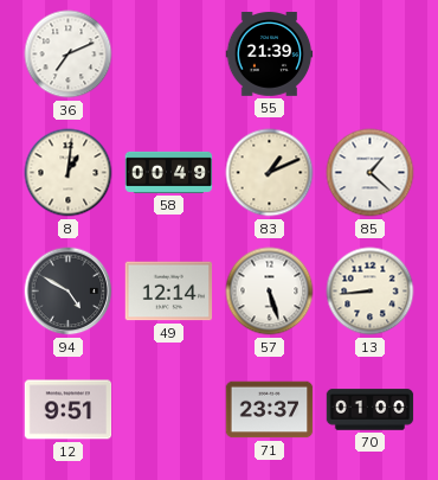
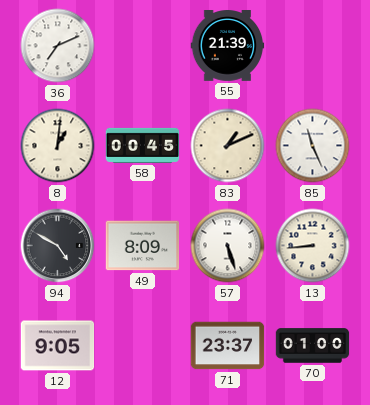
58: 00:49 -> 00:45
85: 1:22 -> 11:26
49: 12:14 -> 8:09
12: 9:51 -> 9:05
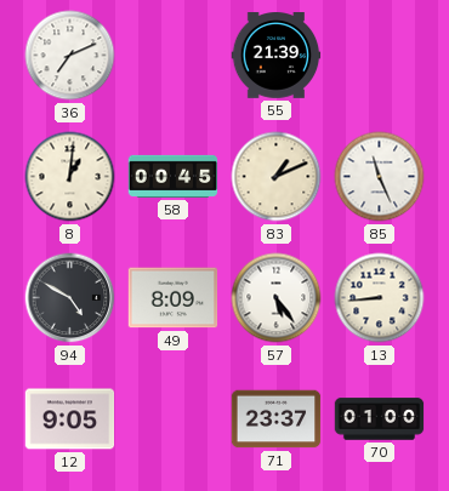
57: 5:27 -> 5:24
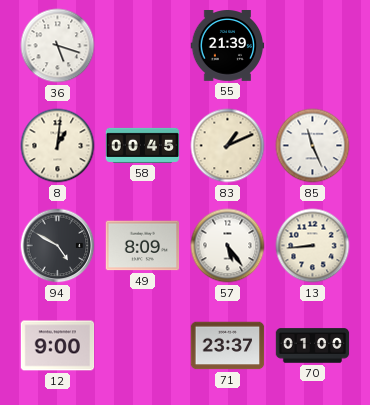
36: 7:11 -> 5:18
12: 9:05 -> 9:00
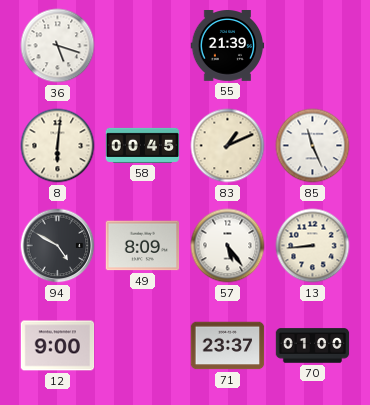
8: 1:01 -> 6:01
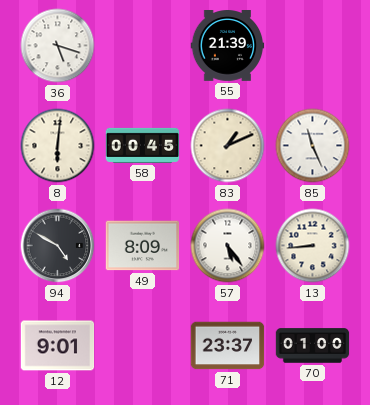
12: 9:00 -> 9:01
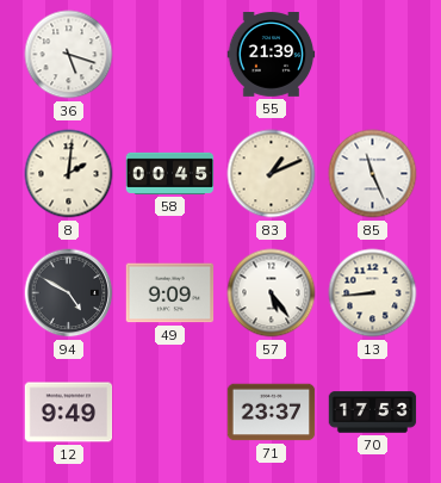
8: 6:01 -> 2:01
49: 8:09 -> 9:09
12: 9:01 -> 9:49
70: 01:00 -> 17:53
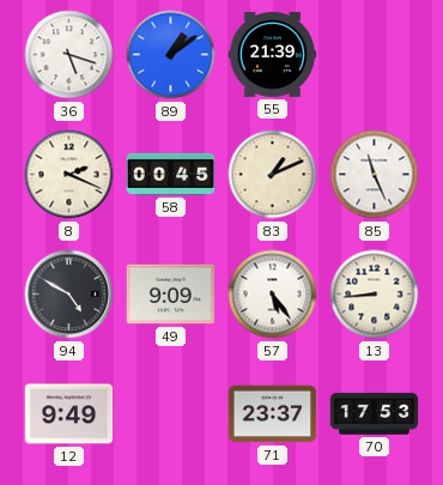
89: none -> 1:09
8: 2:01 -> 2:19
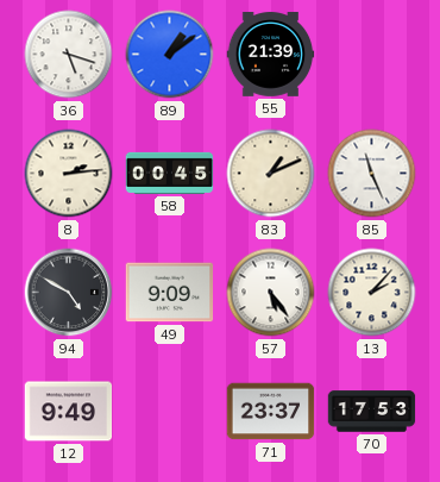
8: 2:19 -> 2:14
13: 8:44 -> 2:07
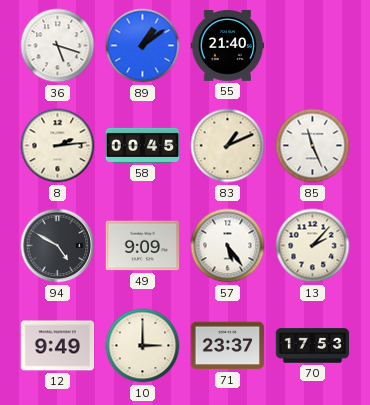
55: 21:39 -> 21:40
10: none -> 3:00
